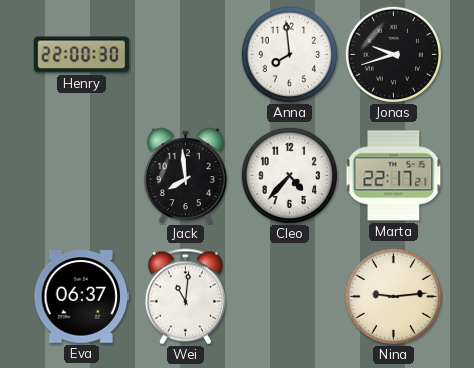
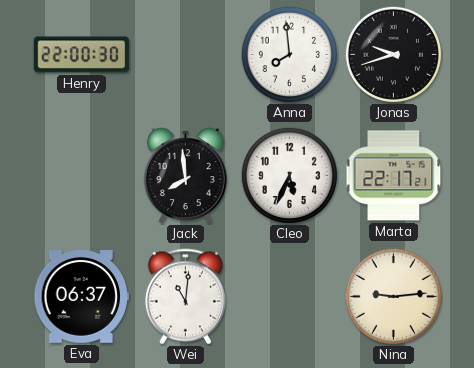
Cleo: 4:37 -> 5:34
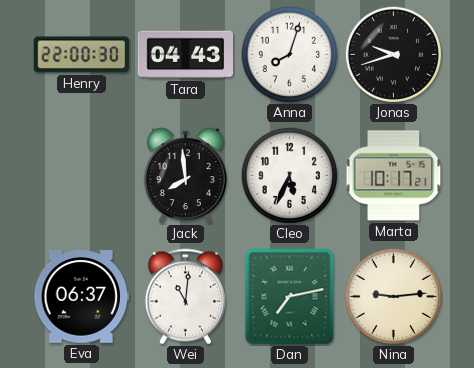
Tara: none -> 04:43
Anna: 7:59 -> 8:03
Marta: 22:17 -> 10:17
Dan: none -> 7:13
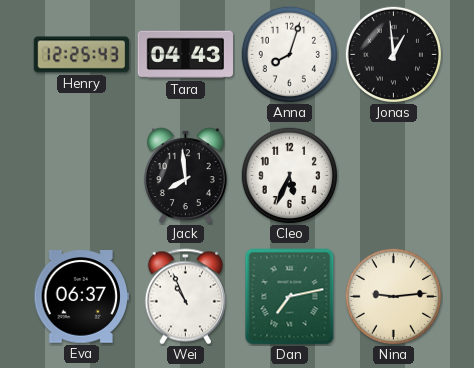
Henry: 22:00 -> 12:25
Jonas: 9:42 -> 12:59
Marta: 10:17 -> none
Wei: 11:01 -> 10:56
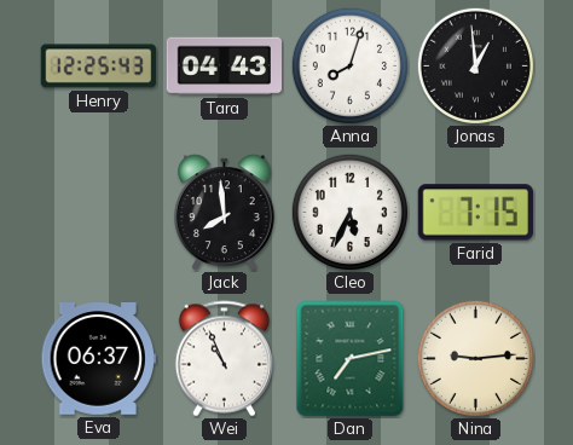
Farid: none -> 7:15
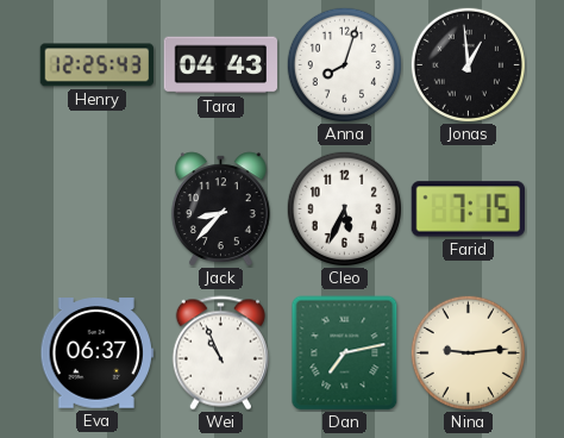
Jack: 7:59 -> 8:37
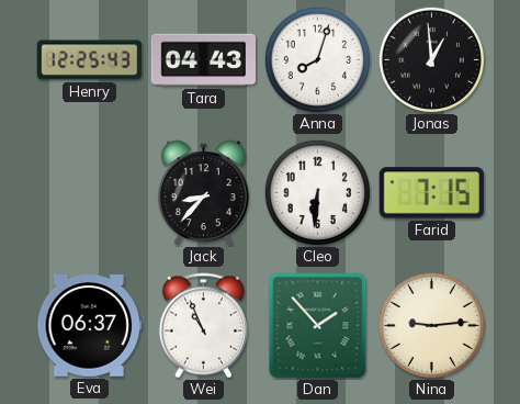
Cleo: 5:34 -> 6:31
Dan: 7:13 -> 1:53
